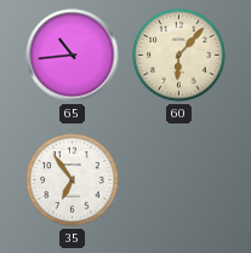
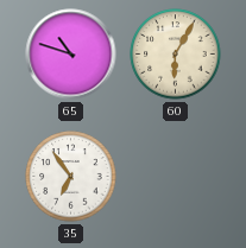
65: 10:44 -> 10:48
60: 6:07 -> 6:05
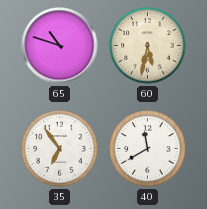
60: 6:05 -> 5:32
40: none -> 11:40
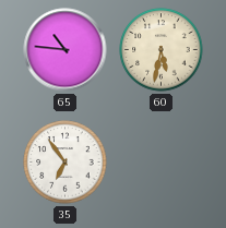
65: 10:48 -> 10:46
40: 11:40 -> none
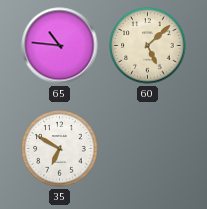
60: 5:32 -> 5:08
35: 6:54 -> 6:50
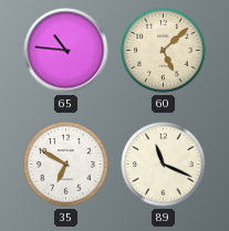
89: none -> 11:19
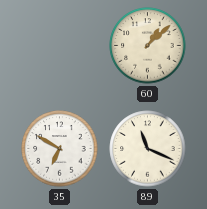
65: 10:46 -> none
60: 5:08 -> 1:08
